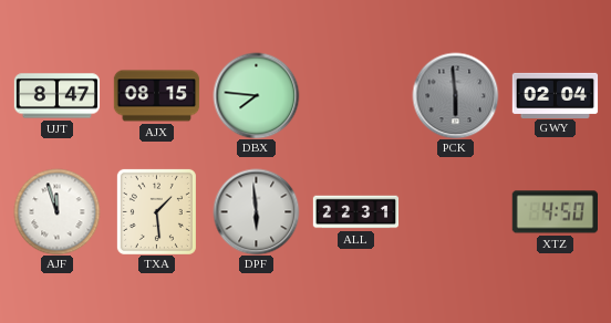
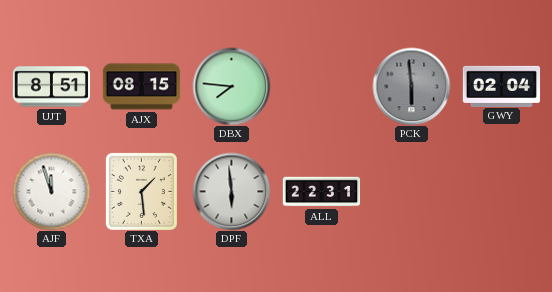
UJT: 8:47 -> 8:51
XTZ: 4:50 -> none
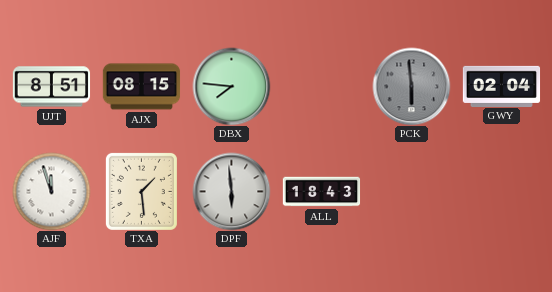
ALL: 22:31 -> 18:43
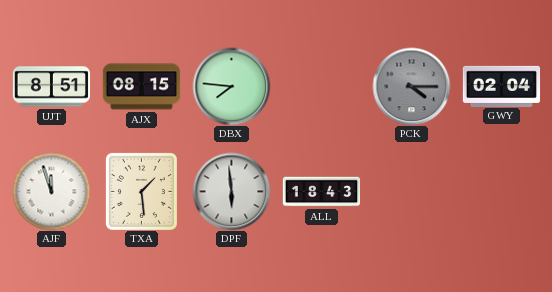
PCK: 5:59 -> 4:15
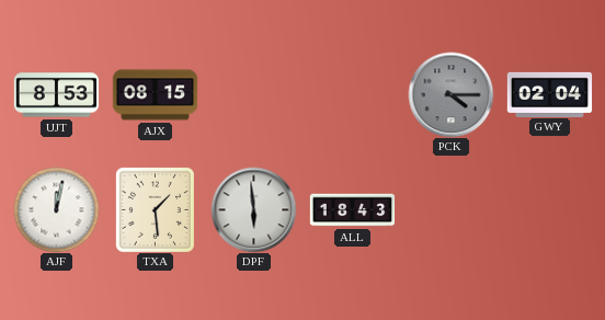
UJT: 8:51 -> 8:53
DBX: 7:46 -> none
AJF: 11:57 -> 12:02
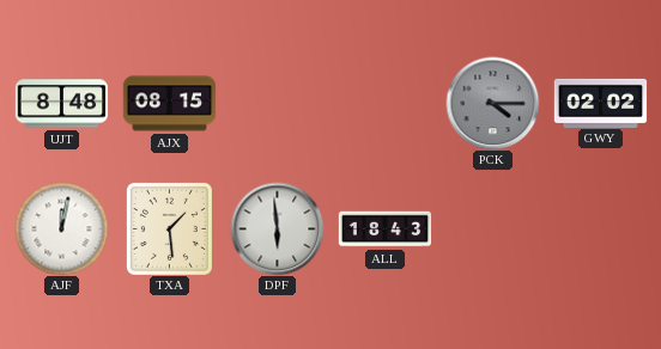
UJT: 8:53 -> 8:48
GWY: 02:04 -> 02:02
